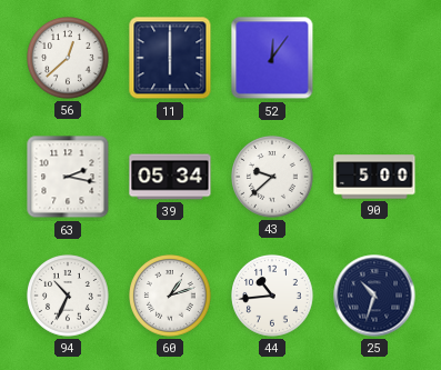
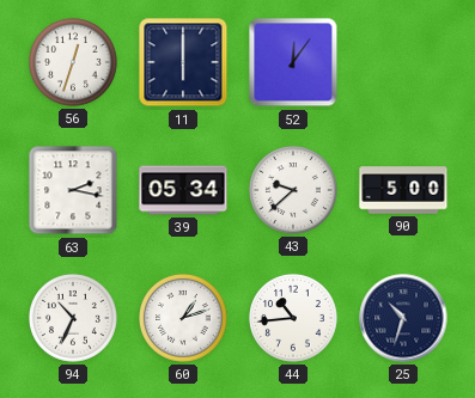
56: 12:38 -> 12:33
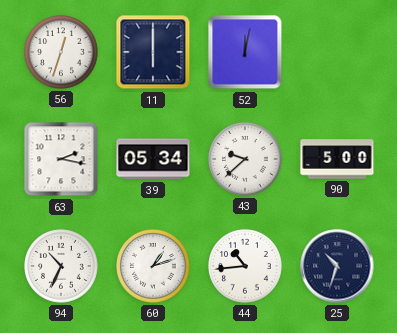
52: 12:06 -> 12:02
